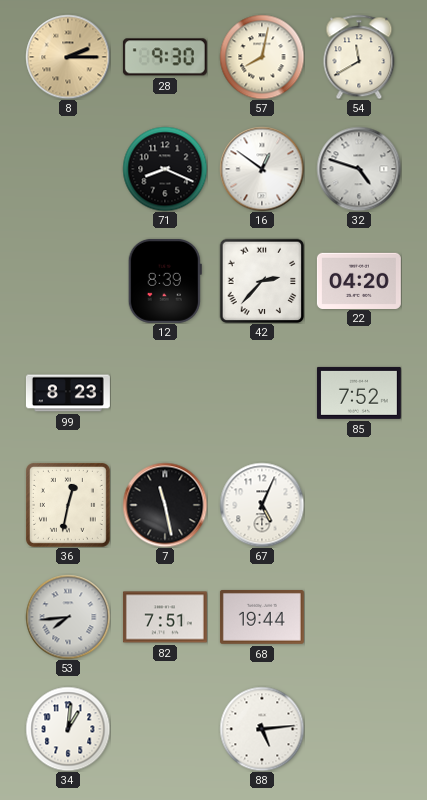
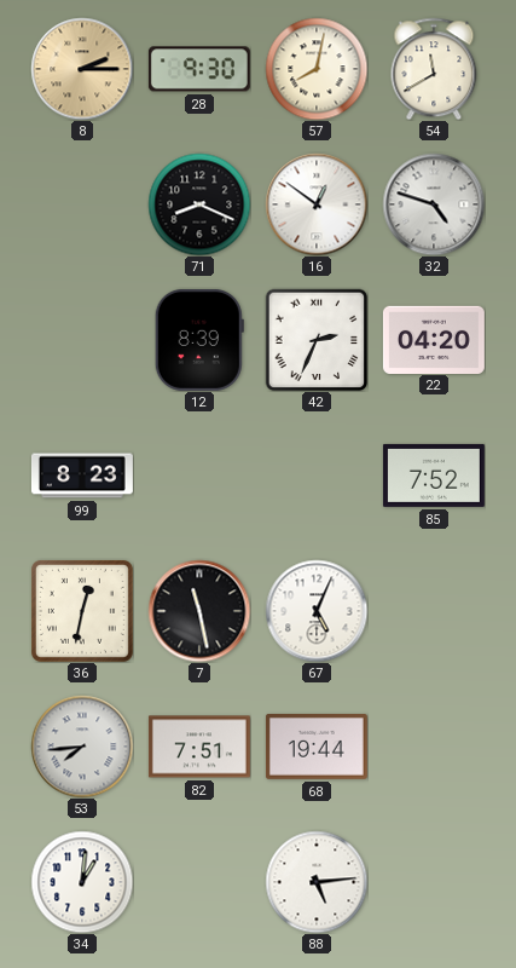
42: 2:37 -> 2:34
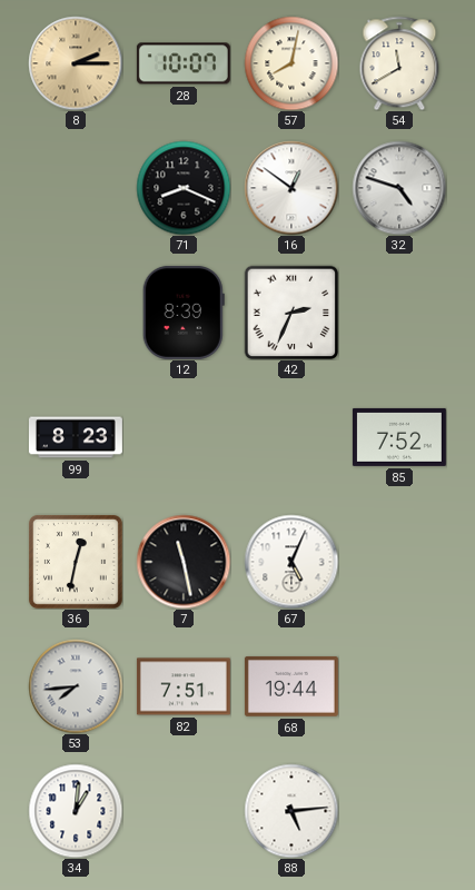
28: 9:30 -> 10:07
22: 04:20 -> none
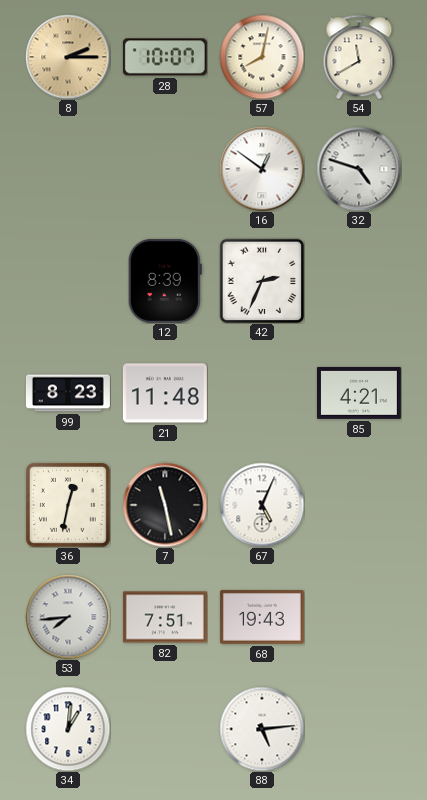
71: 8:19 -> none
21: none -> 11:48
85: 7:52 -> 4:21
68: 19:44 -> 19:43
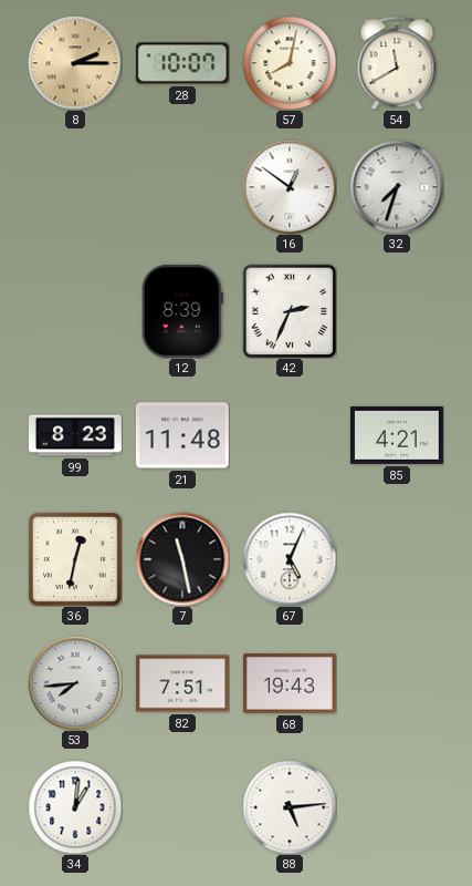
32: 4:48 -> 7:33
